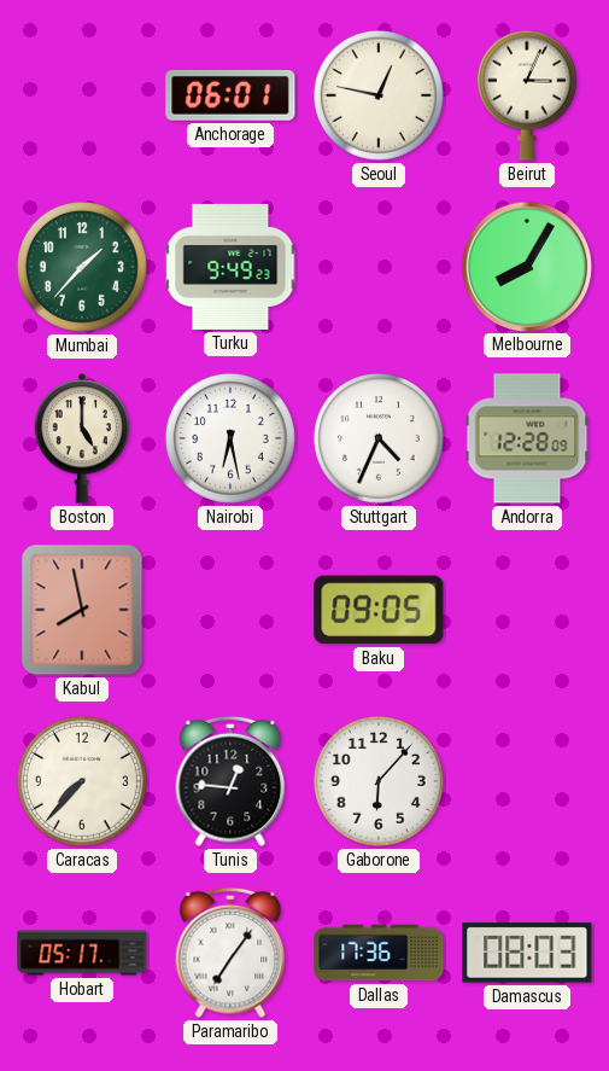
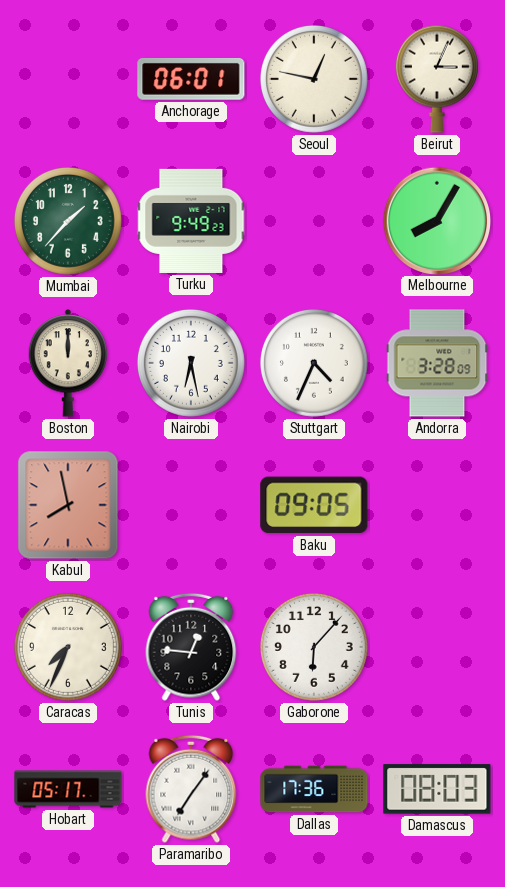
Boston: 5:00 -> 12:00
Andorra: 12:28 -> 3:28
Caracas: 7:37 -> 7:34
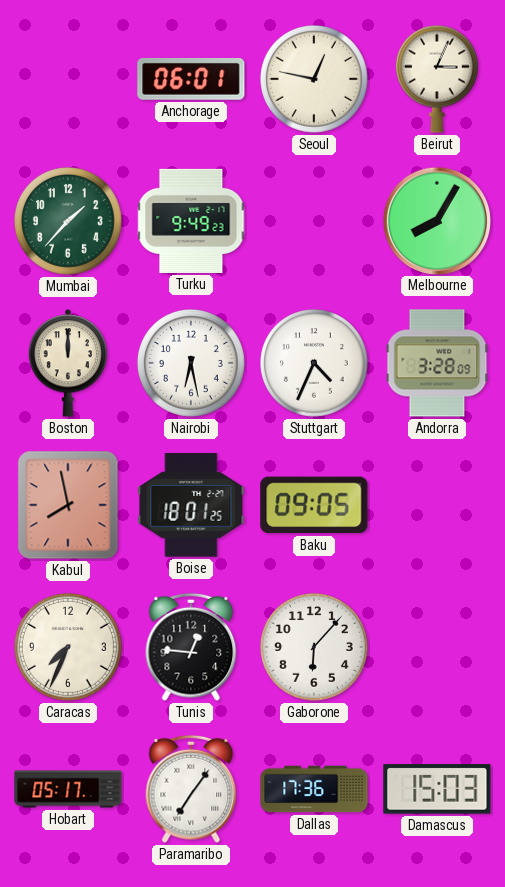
Boise: none -> 18:01
Damascus: 08:03 -> 15:03
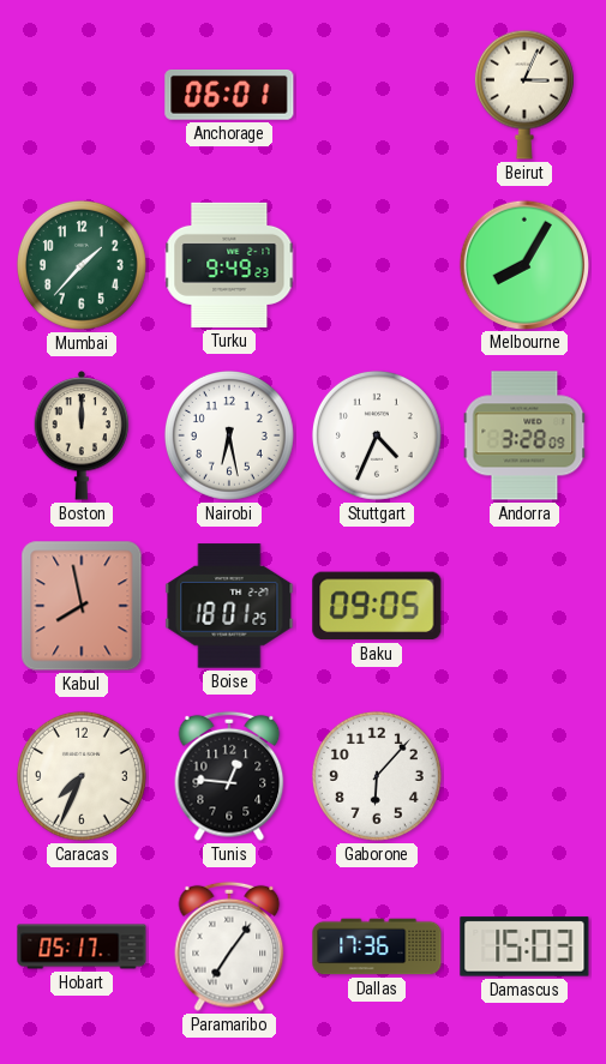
Seoul: 12:47 -> none
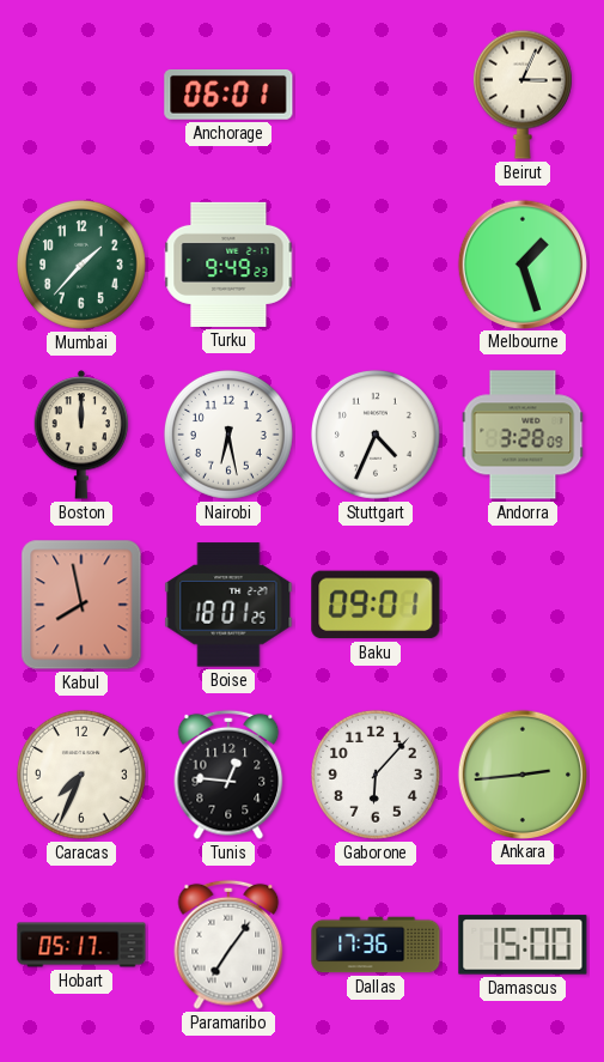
Melbourne: 8:05 -> 1:27
Baku: 09:05 -> 09:01
Ankara: none -> 2:44
Damascus: 15:03 -> 15:00
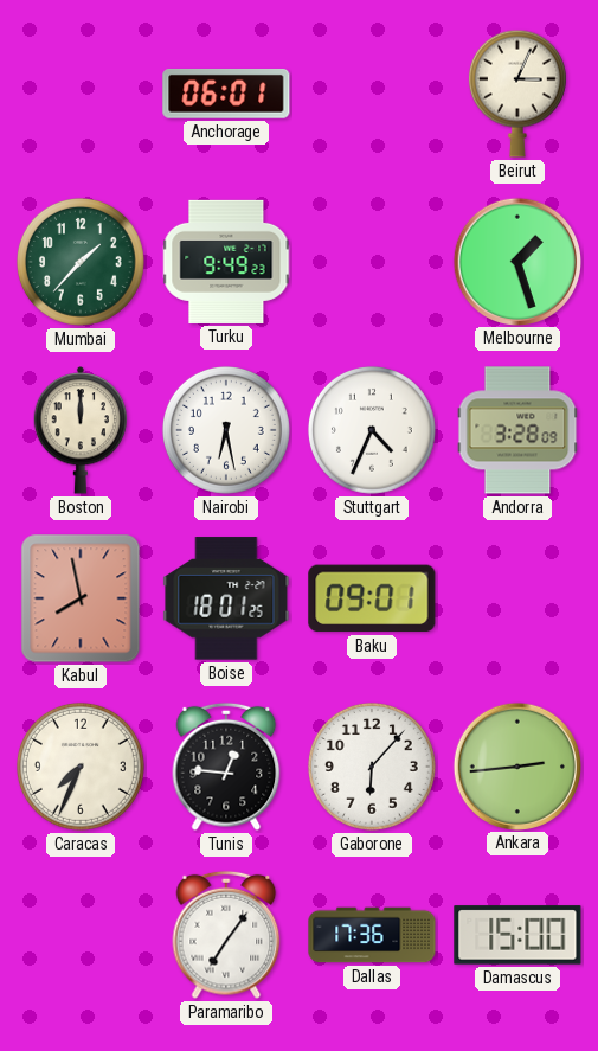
Hobart: 05:17 -> none
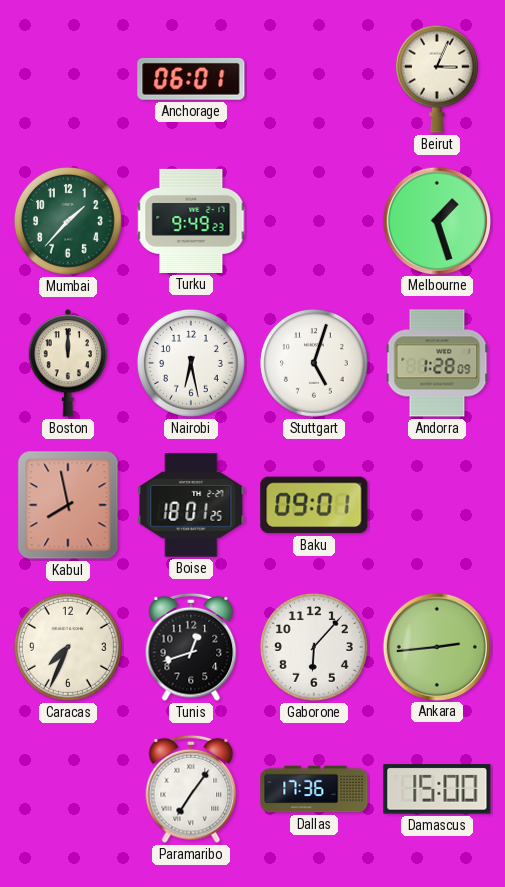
Stuttgart: 4:34 -> 5:03
Andorra: 3:28 -> 1:28
Tunis: 12:46 -> 12:42
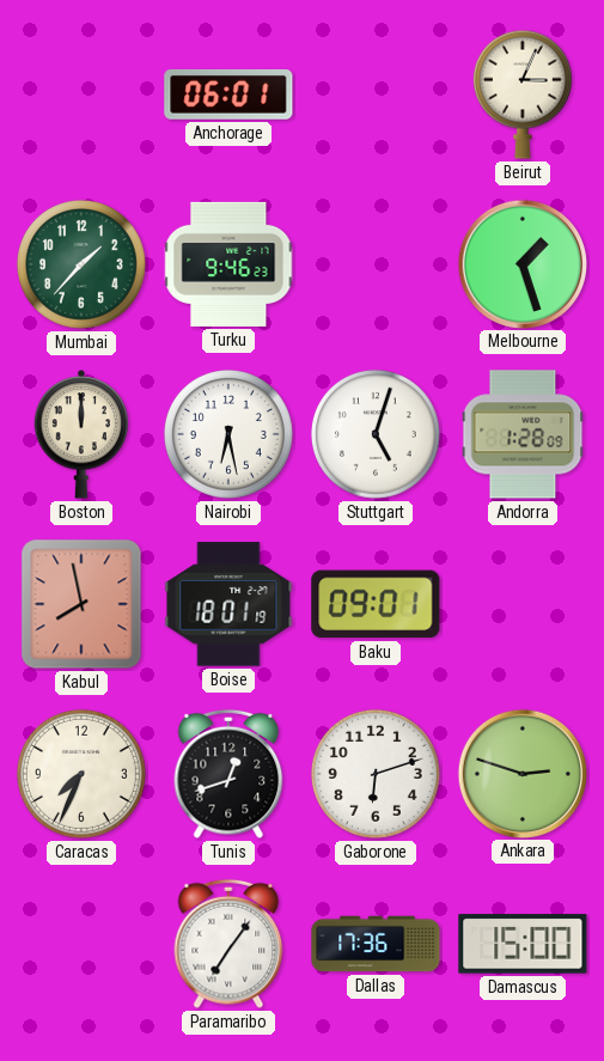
Turku: 9:49 -> 9:46
Boise: 18:01:25 -> 18:01:19
Gaborone: 6:07 -> 6:12
Ankara: 2:44 -> 2:48
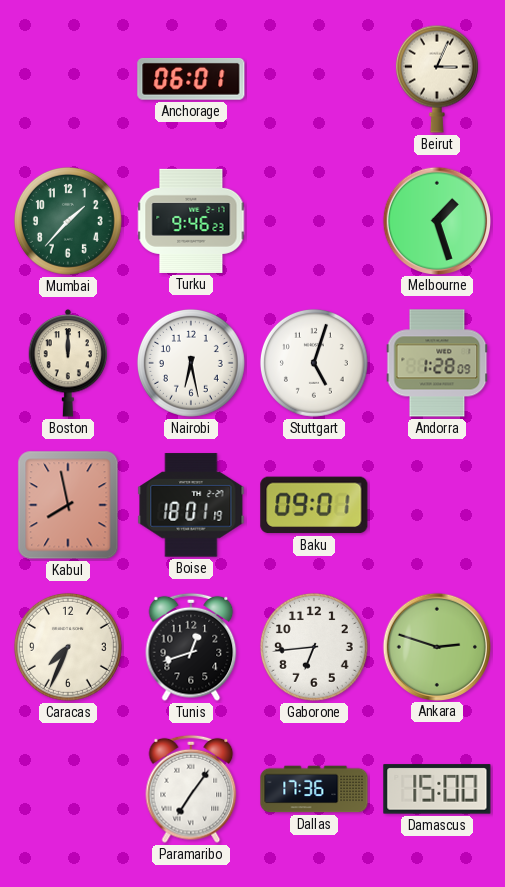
Gaborone: 6:12 -> 6:44
